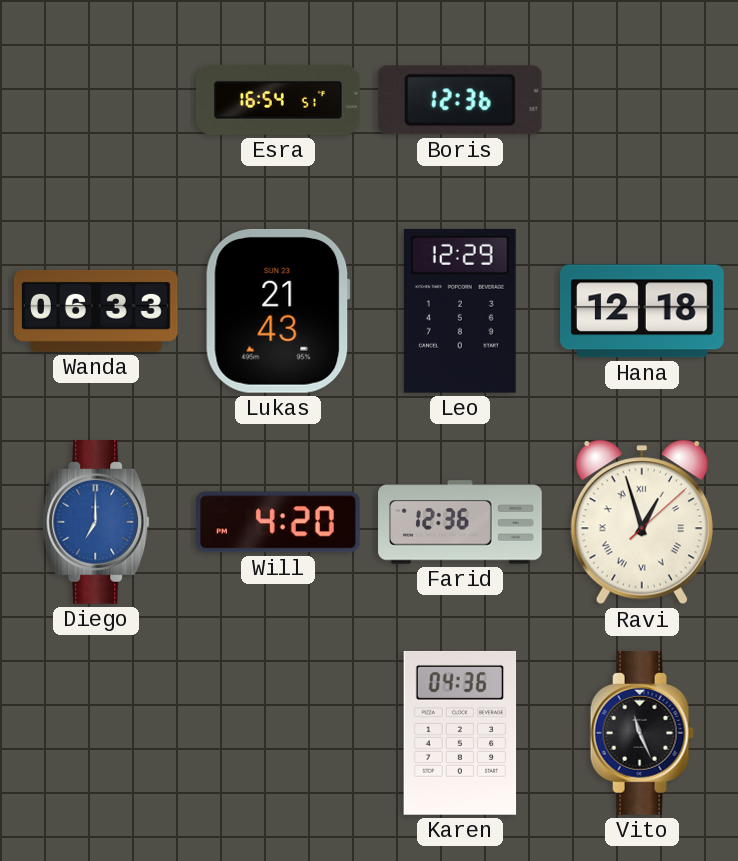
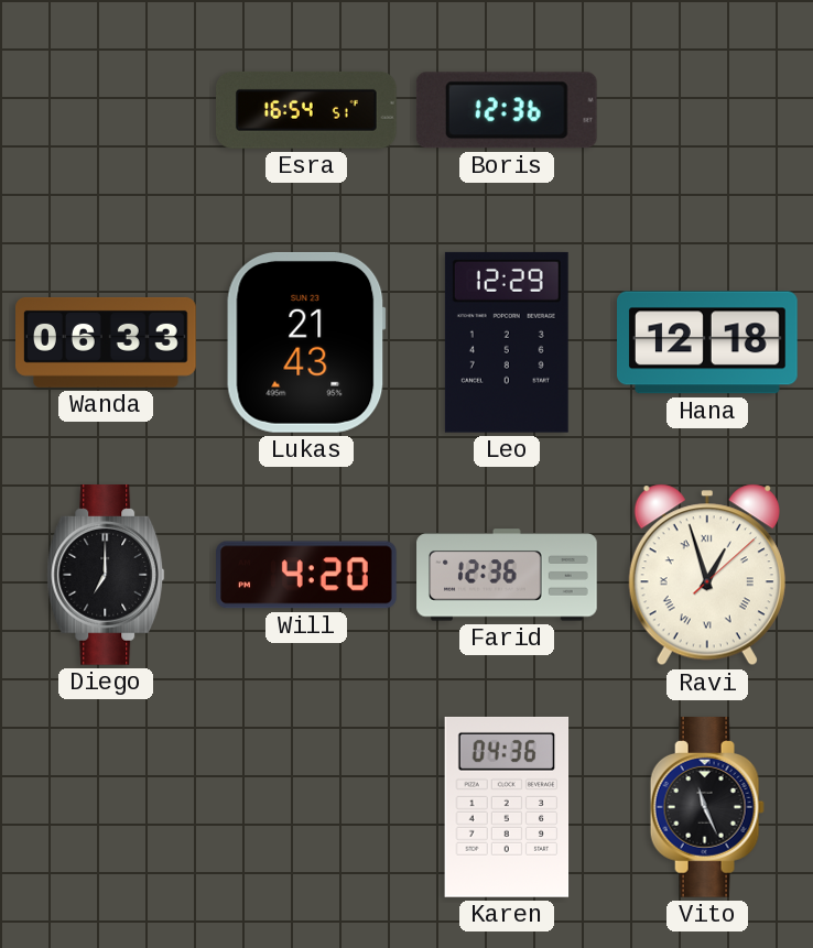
Diego dial: blue -> black
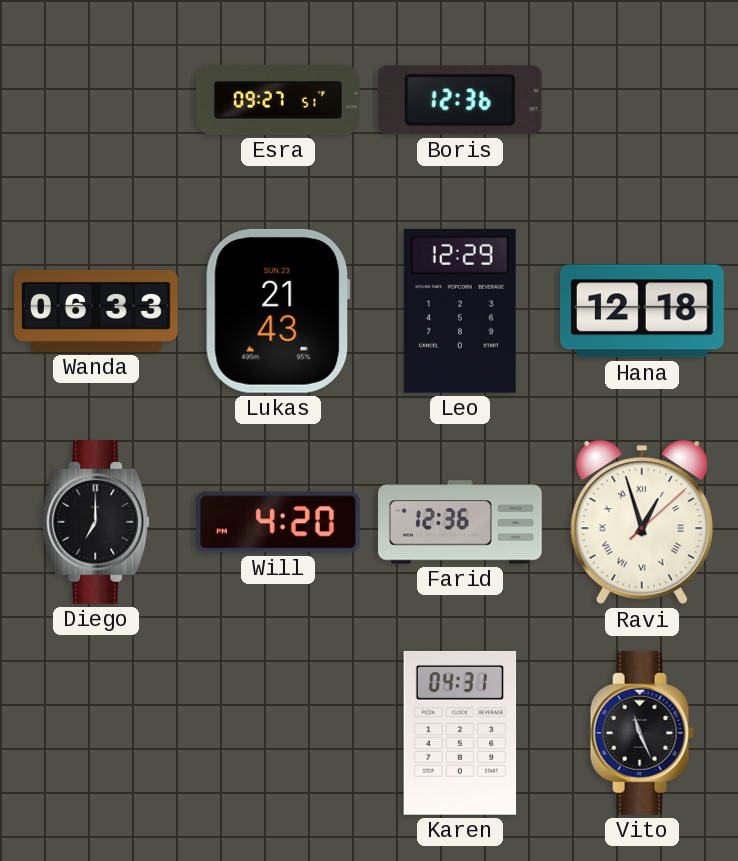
Esra: 16:54 -> 09:27
Karen: 04:36 -> 04:31
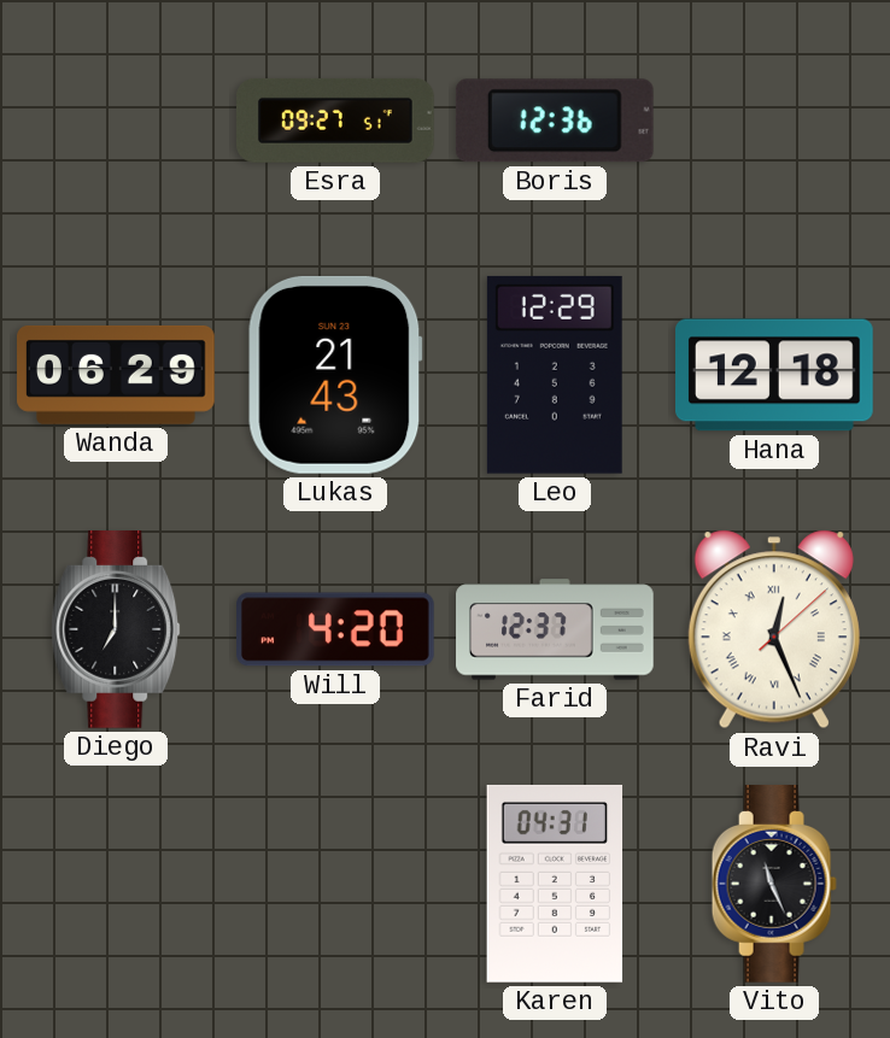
Wanda: 06:33 -> 06:29
Farid: 12:36 -> 12:37
Ravi: 12:57 -> 12:26
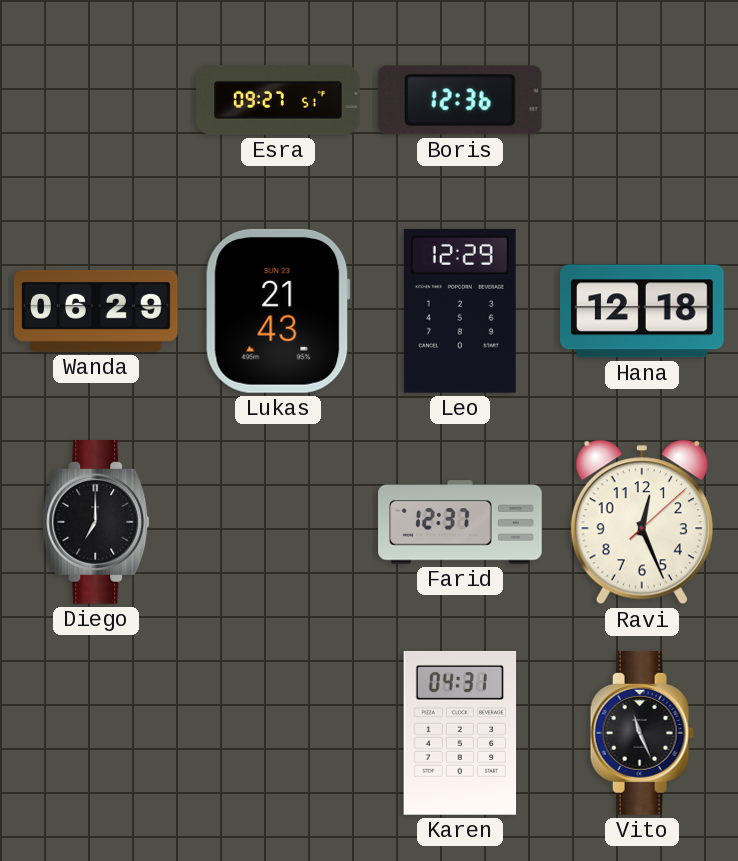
Will: 4:20 -> none
Ravi numerals: Roman -> Arabic
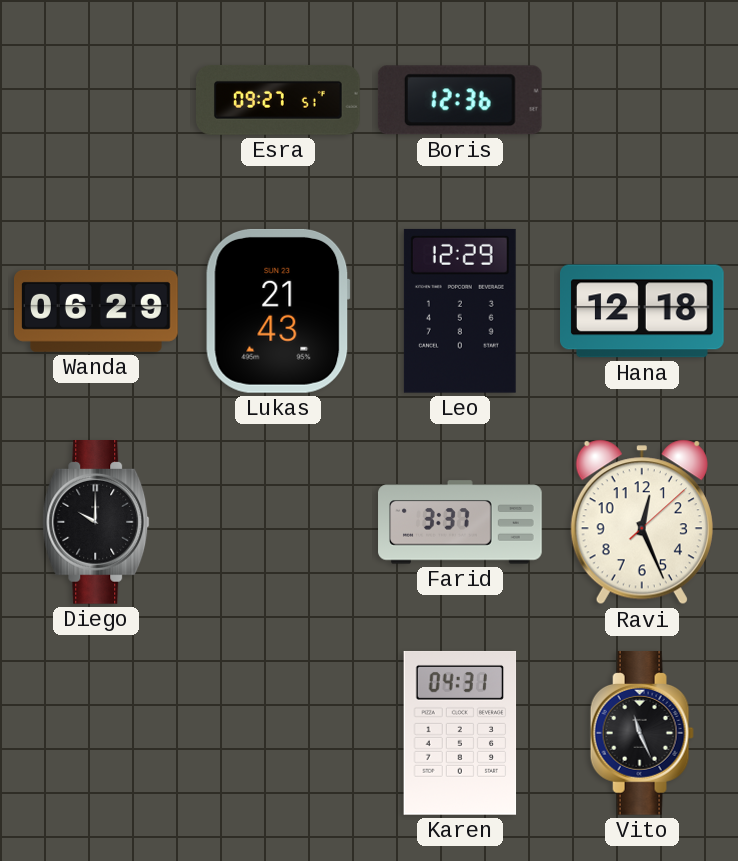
Diego: 7:00 -> 10:00
Farid: 12:37 -> 3:37
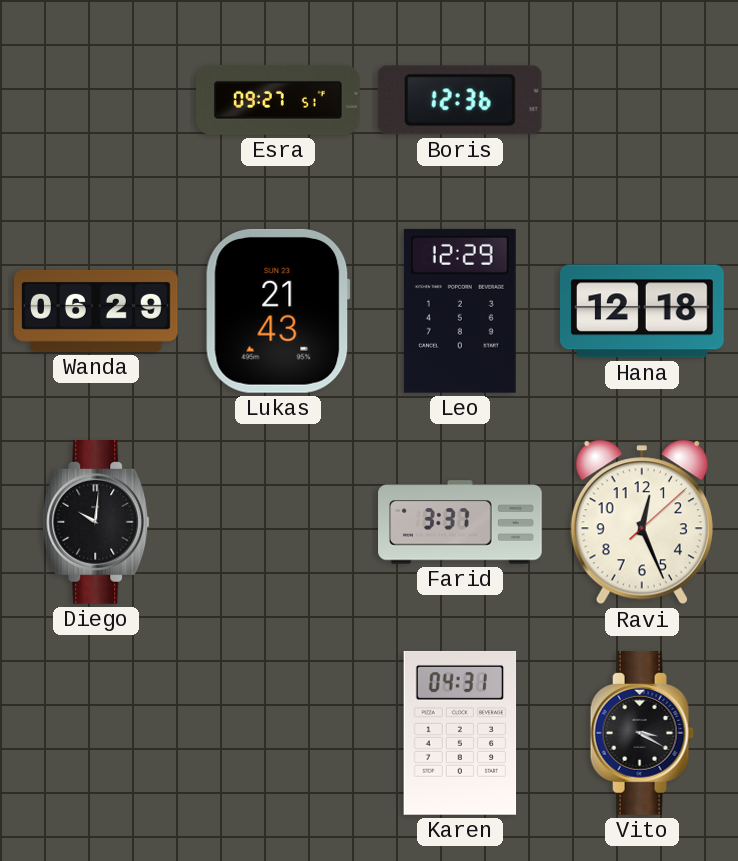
Diego: 10:00 -> 10:01
Vito: 11:26 -> 3:20
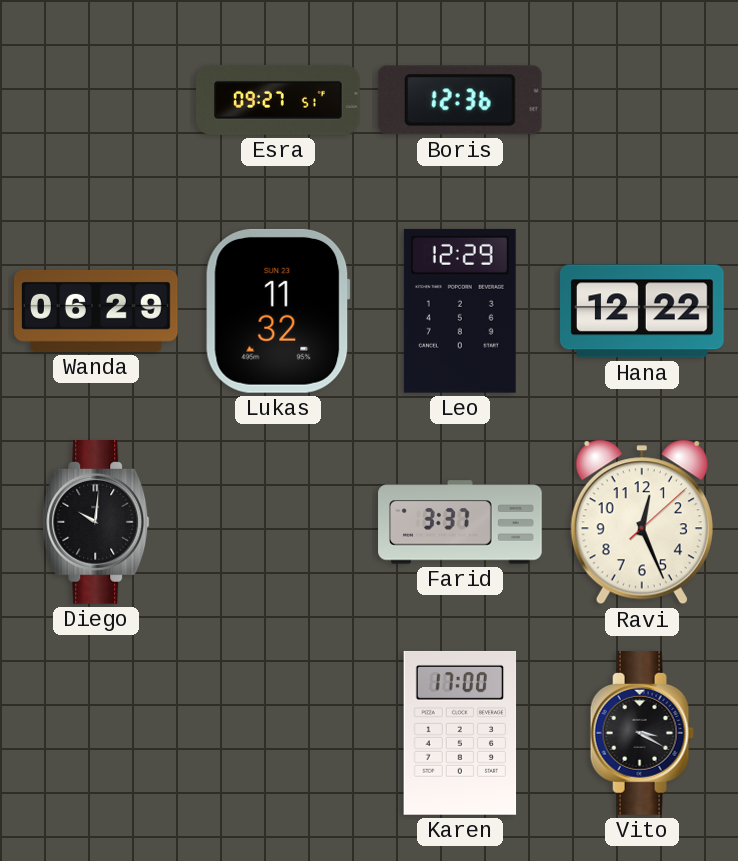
Lukas: 21:43 -> 11:32
Hana: 12:18 -> 12:22
Karen: 04:31 -> 17:00
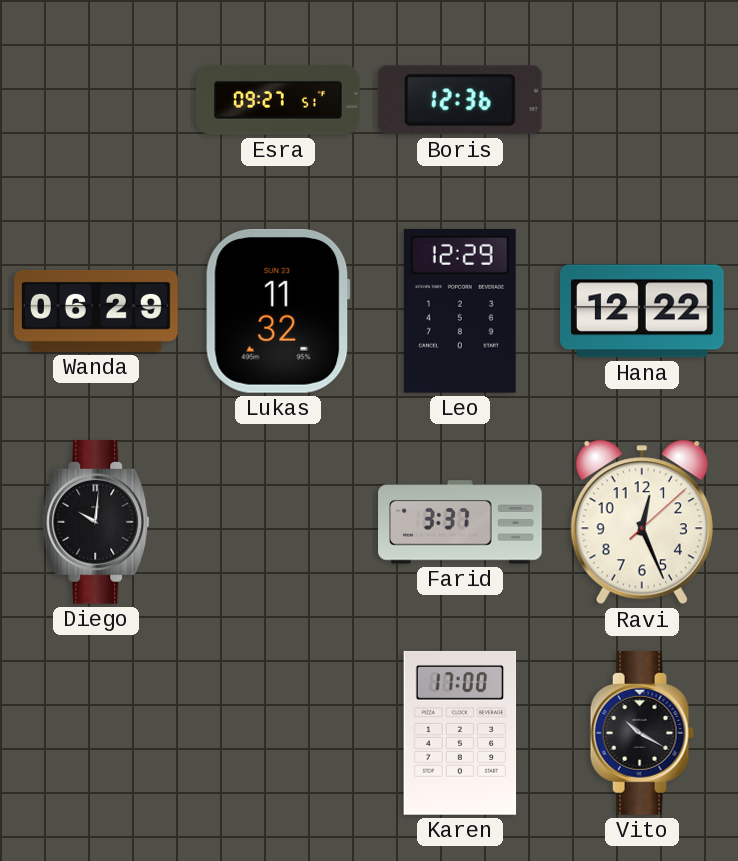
Vito: 3:20 -> 10:20
